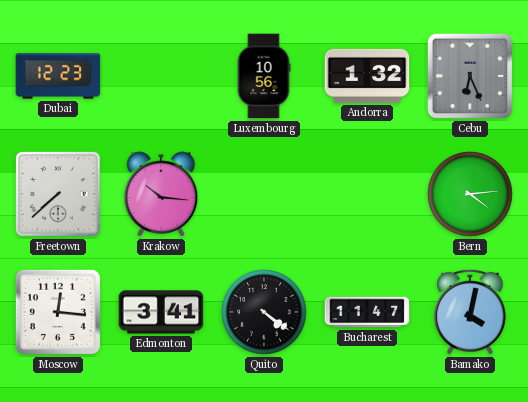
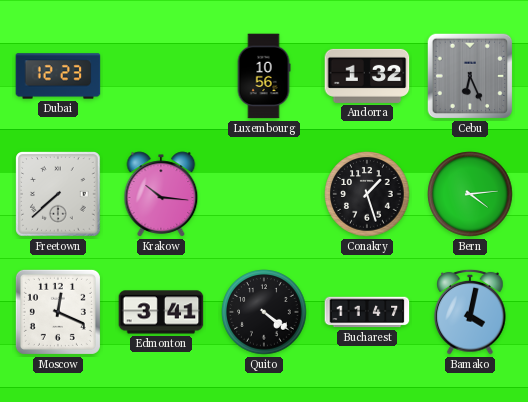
Conakry: none -> 1:27
Moscow: 12:16 -> 12:19
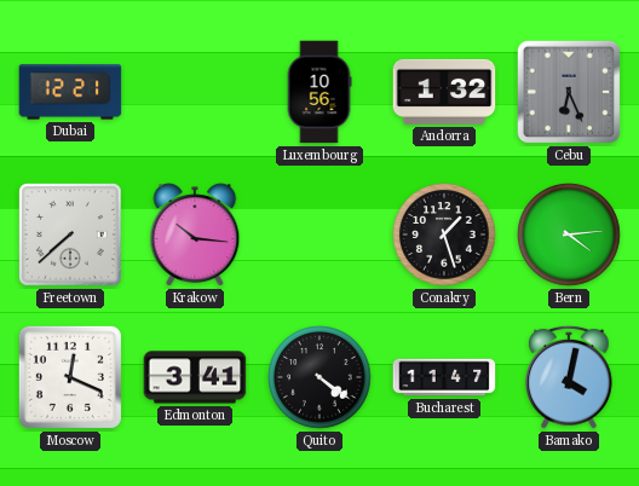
Dubai: 12:23 -> 12:21
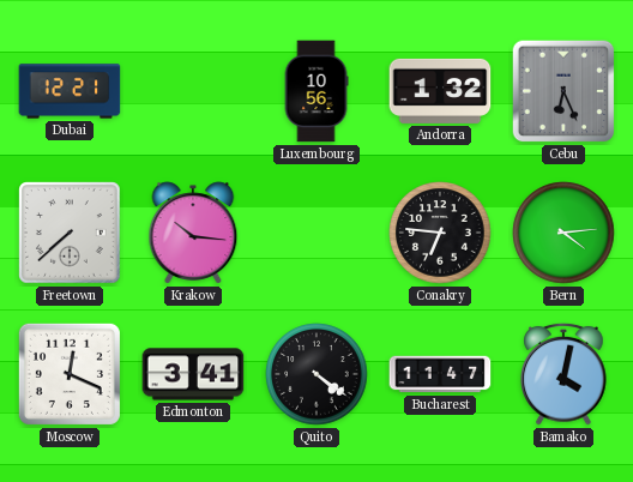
Conakry: 1:27 -> 6:46
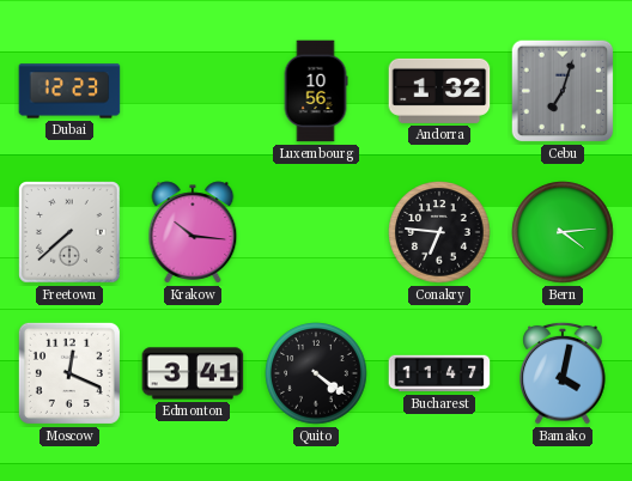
Dubai: 12:21 -> 12:23
Cebu: 6:26 -> 7:03
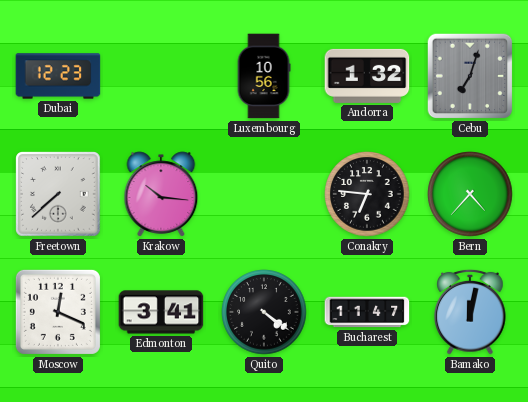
Bern: 4:14 -> 4:37
Bamako: 4:02 -> 12:02
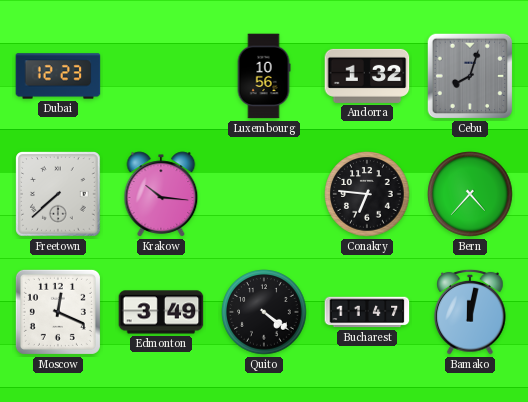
Cebu: 7:03 -> 8:03
Edmonton: 3:41 -> 3:49
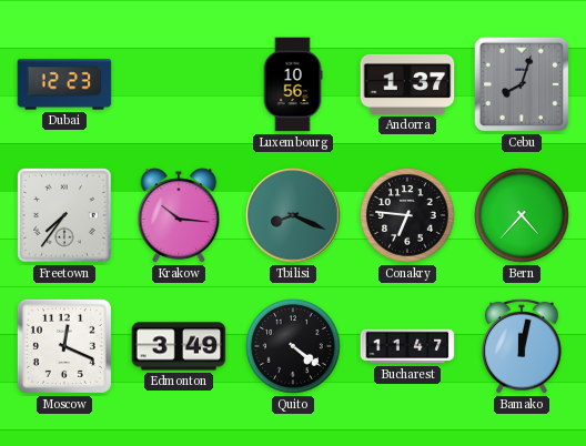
Andorra: 1:32 -> 1:37
Freetown: 7:38 -> 7:36
Tbilisi: none -> 8:19
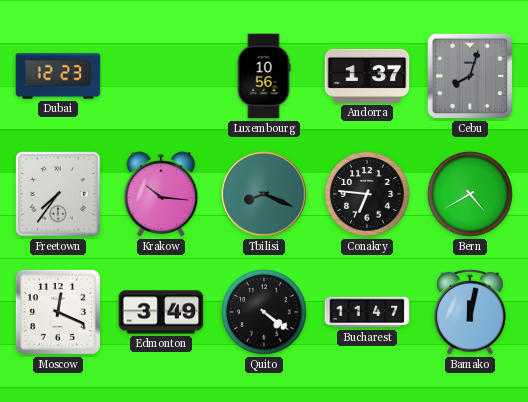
Bern: 4:37 -> 4:40
